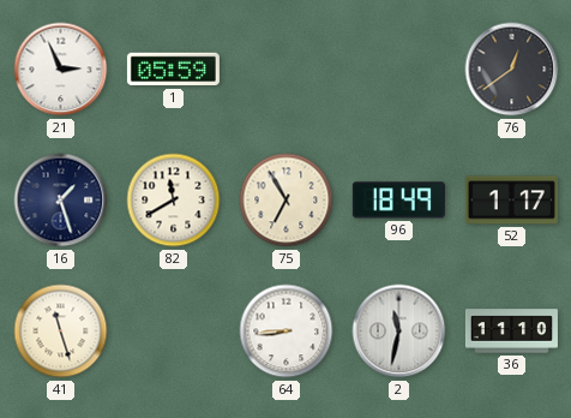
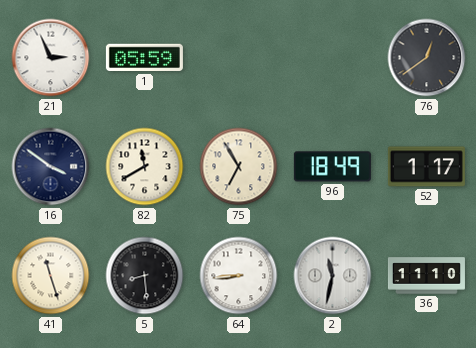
16: 1:27 -> 3:51
5: none -> 8:29
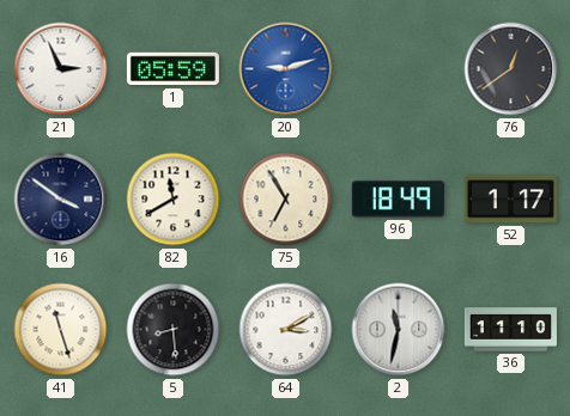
20: none -> 9:12
64: 8:44 -> 3:10
